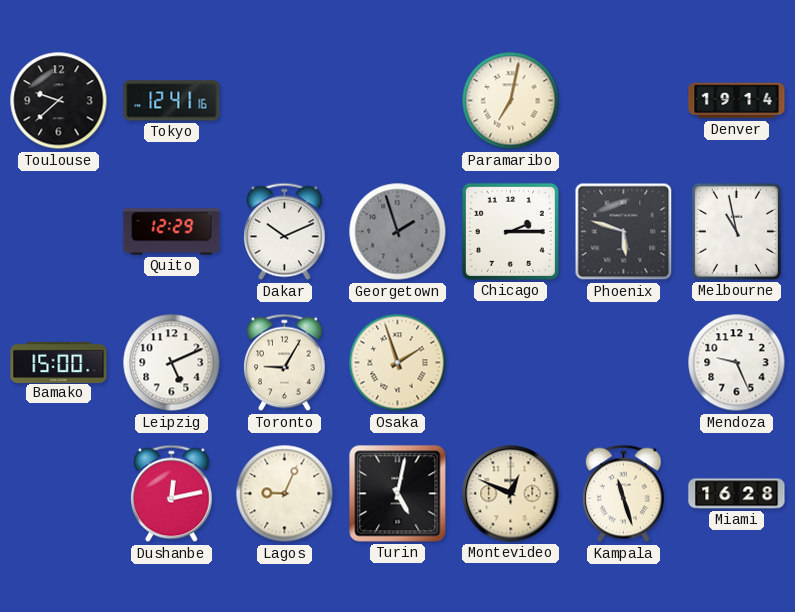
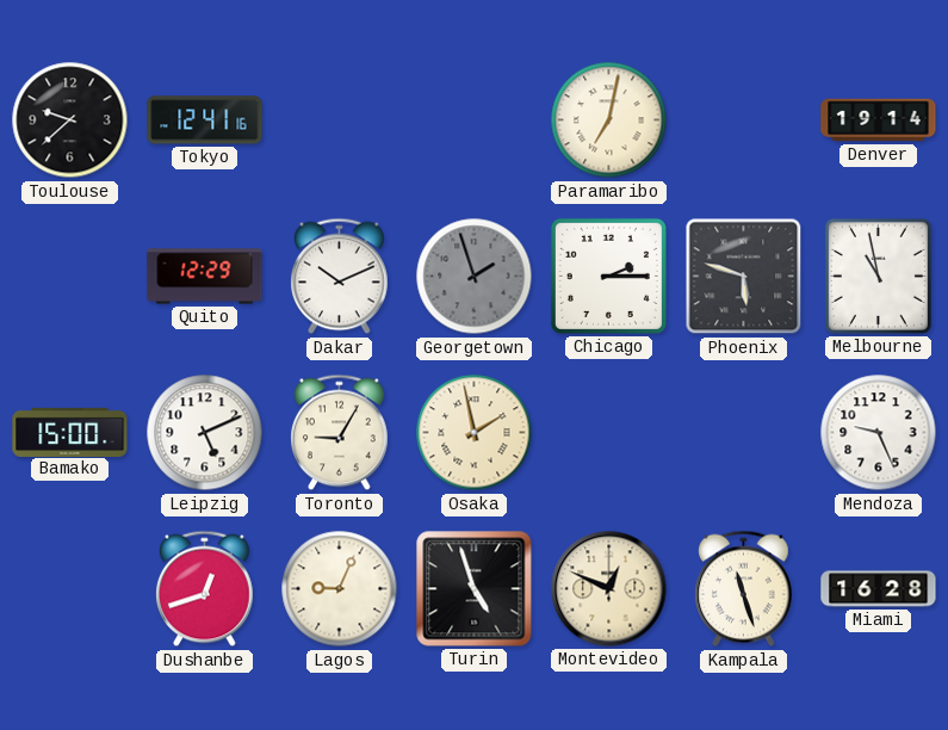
Osaka: 1:57 -> 1:58
Dushanbe: 12:13 -> 12:42
Turin: 5:02 -> 4:57
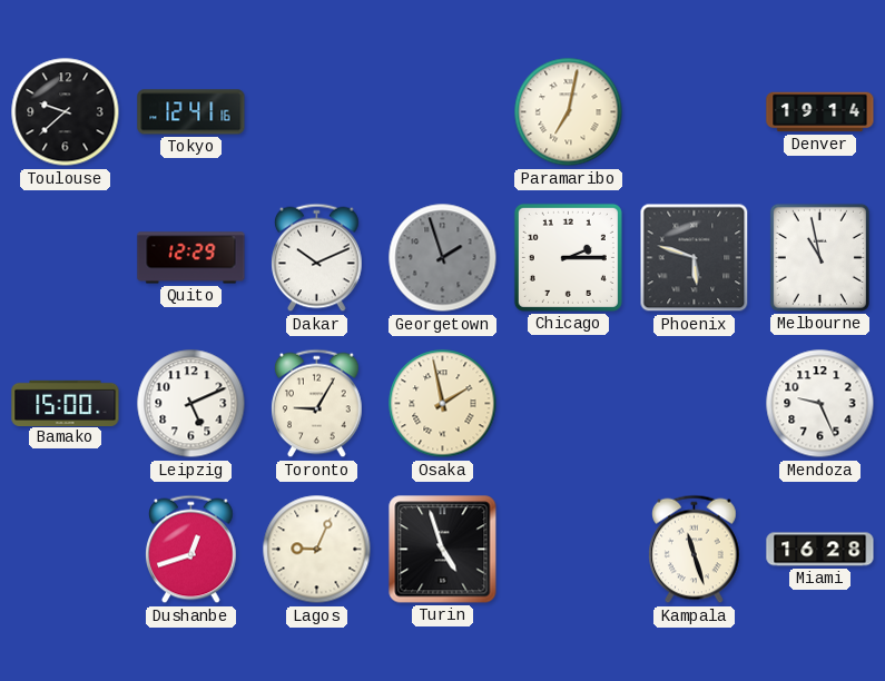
Montevideo: 12:49 -> none
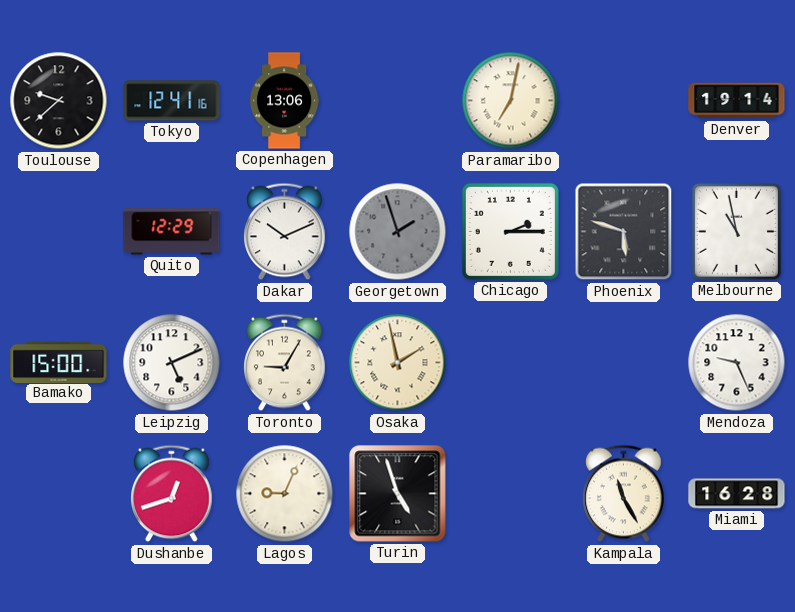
Copenhagen: none -> 13:06
Kampala: 11:27 -> 11:25
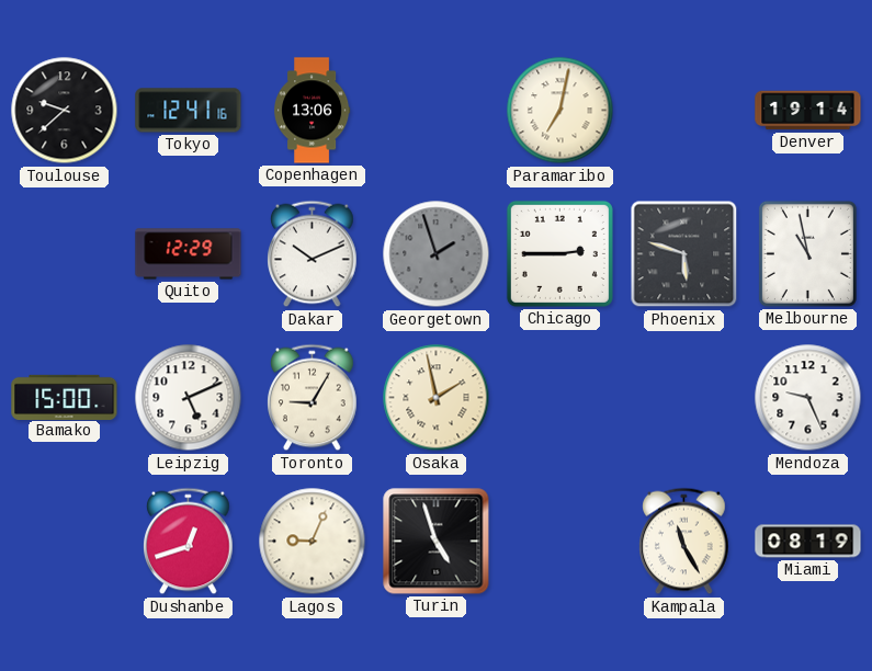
Chicago: 2:15 -> 2:45
Miami: 16:28 -> 08:19
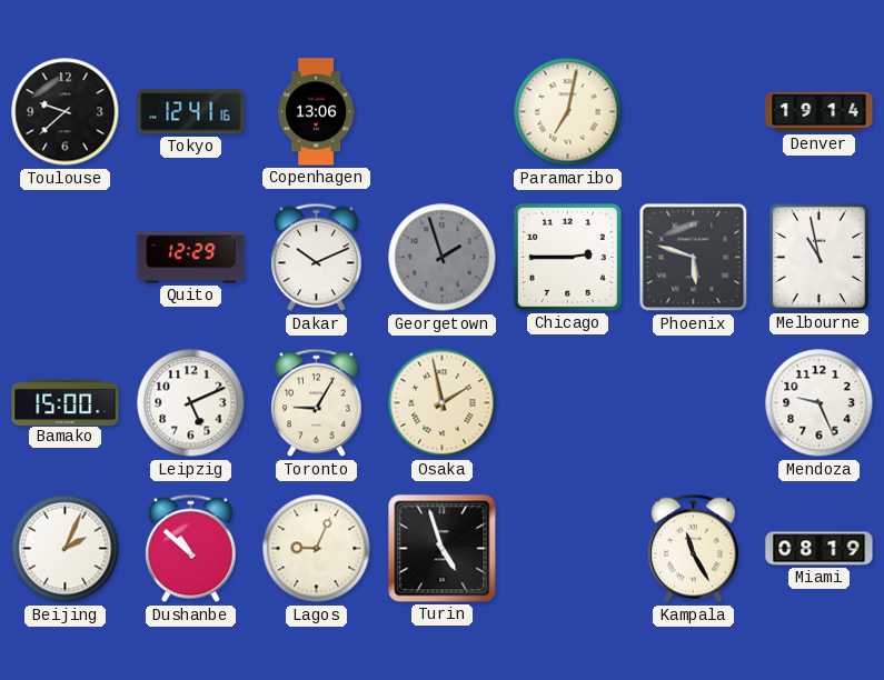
Beijing: none -> 2:04
Dushanbe: 12:42 -> 10:52
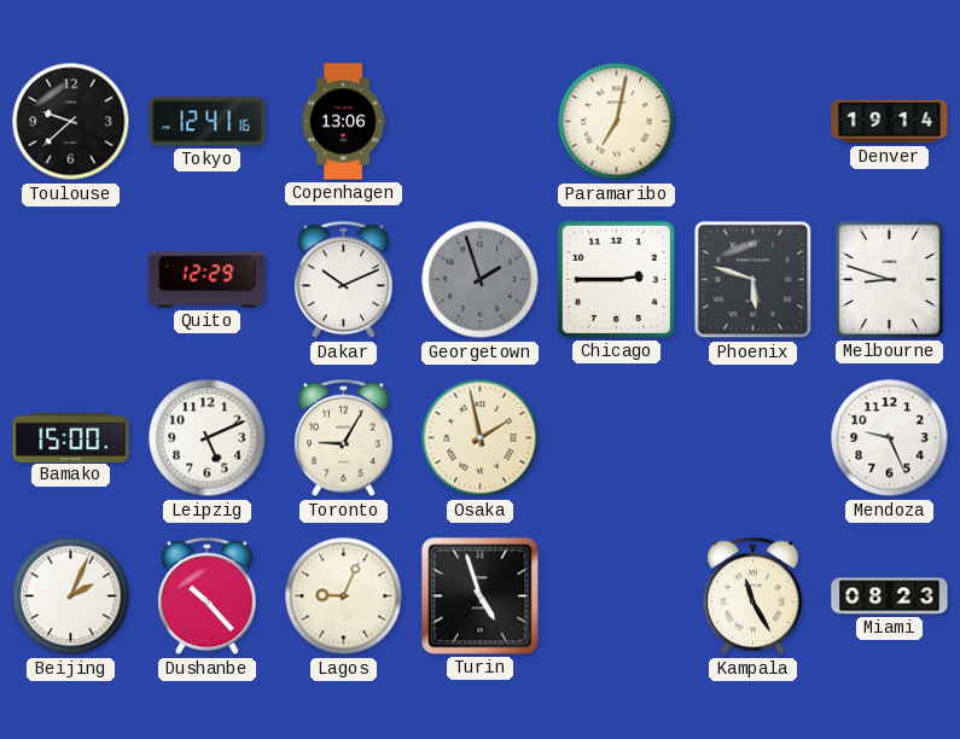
Melbourne: 10:58 -> 8:48
Dushanbe: 10:52 -> 10:23
Miami: 08:19 -> 08:23
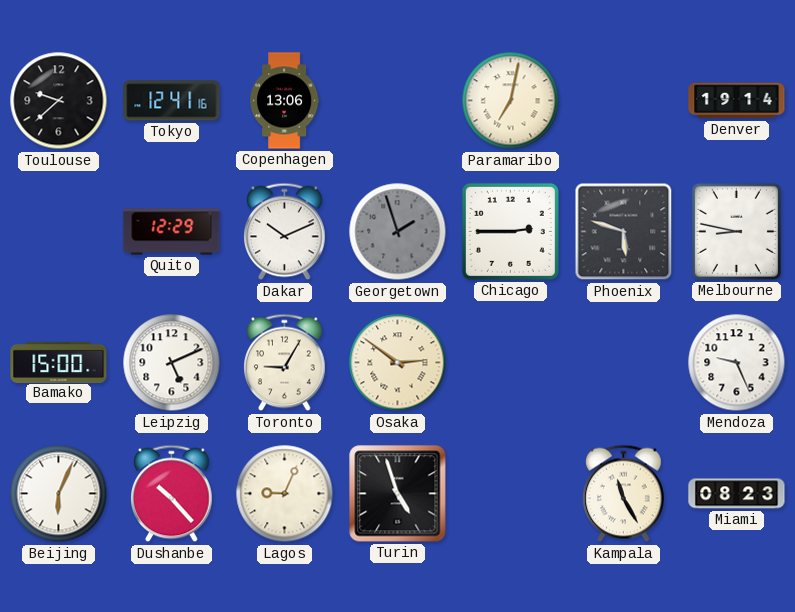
Melbourne: 8:48 -> 8:47
Osaka: 1:58 -> 2:51
Beijing: 2:04 -> 6:04
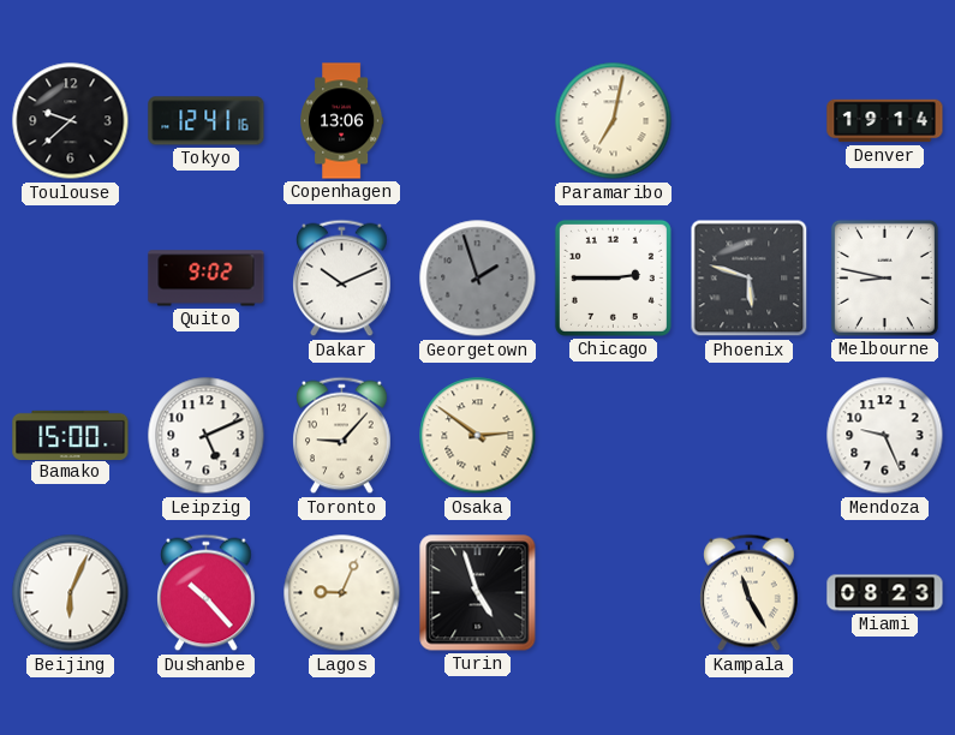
Quito: 12:29 -> 9:02
Toronto: 9:05 -> 9:07
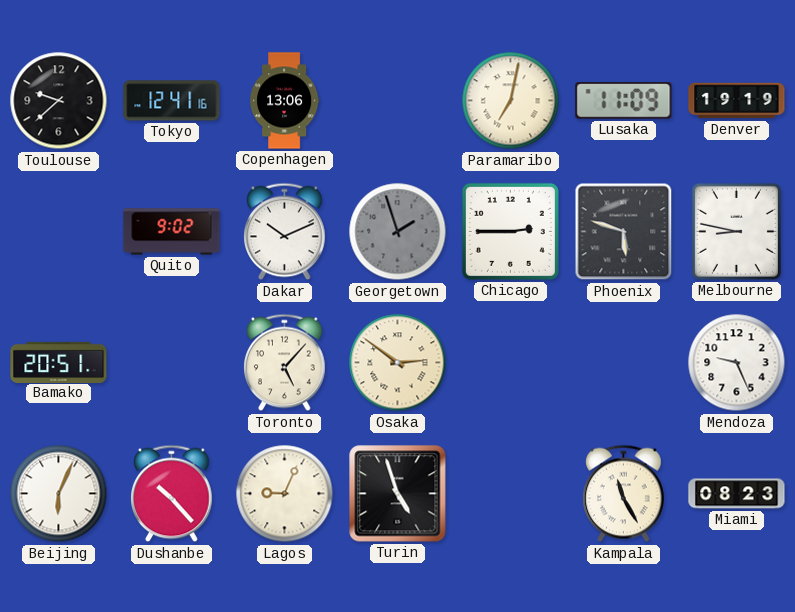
Lusaka: none -> 11:09
Denver: 19:14 -> 19:19
Bamako: 15:00 -> 20:51
Leipzig: 5:11 -> none
Toronto: 9:07 -> 5:07
